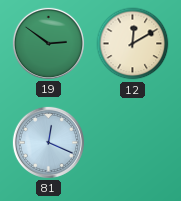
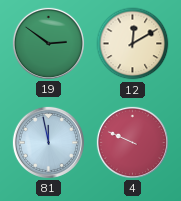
81: 12:19 -> 11:58
4: none -> 9:49
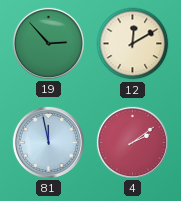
19: 2:51 -> 2:53
4: 9:49 -> 2:09
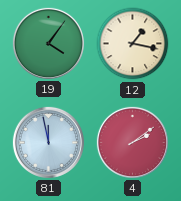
19: 2:53 -> 4:06
12: 12:10 -> 1:17
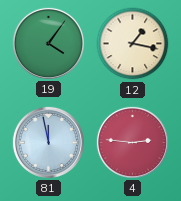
4: 2:09 -> 2:46
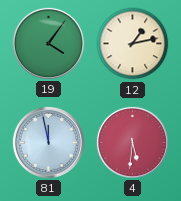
12: 1:17 -> 1:13
4: 2:46 -> 5:31
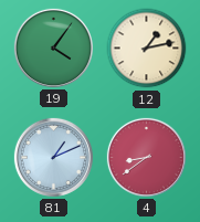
81: 11:58 -> 1:11
4: 5:31 -> 8:39
